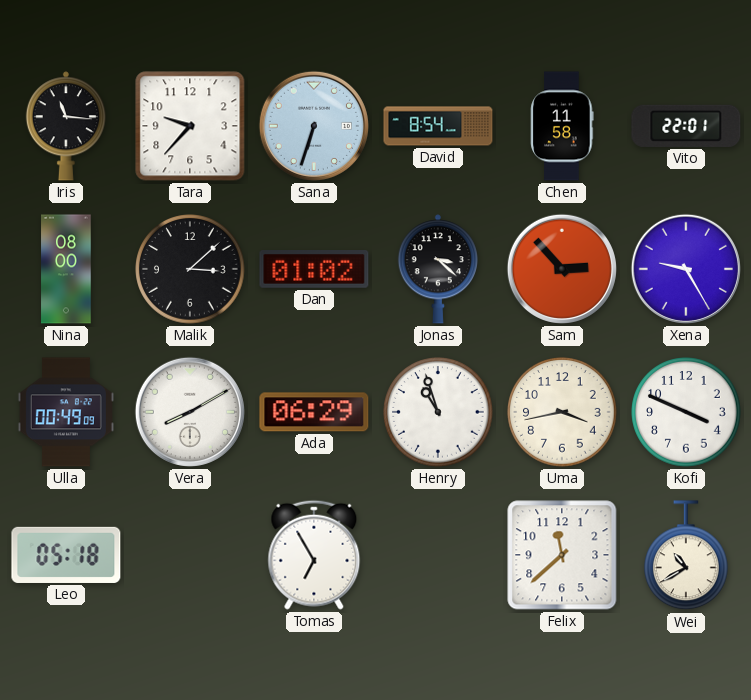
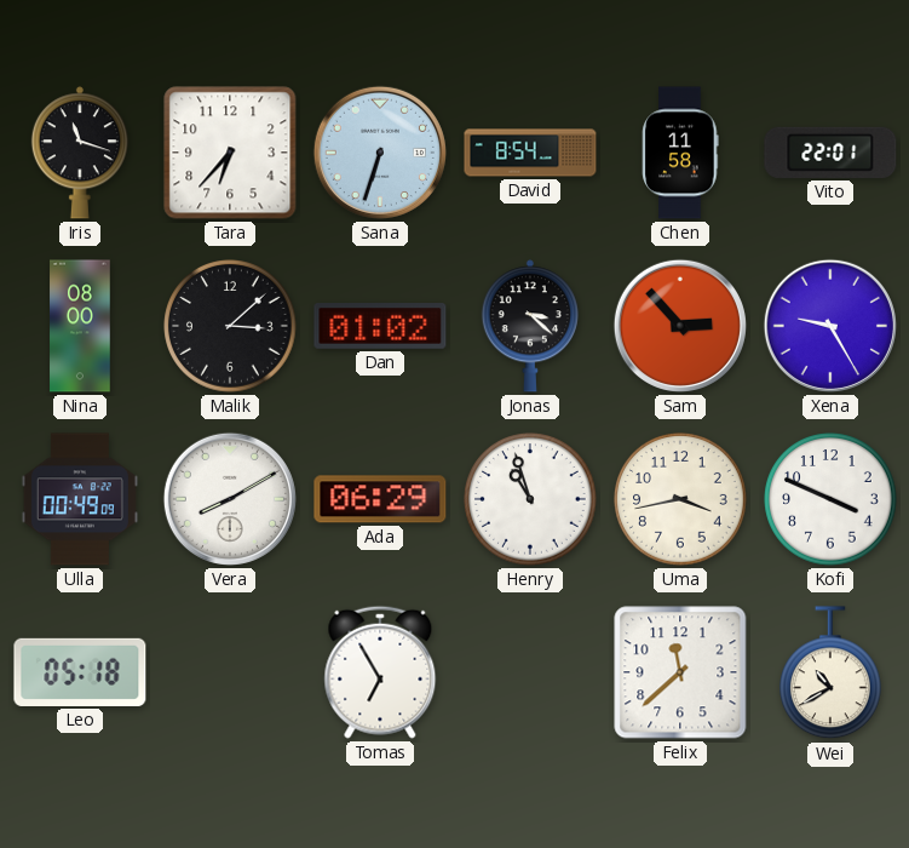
Iris: 11:16 -> 11:18
Tara: 9:37 -> 6:37
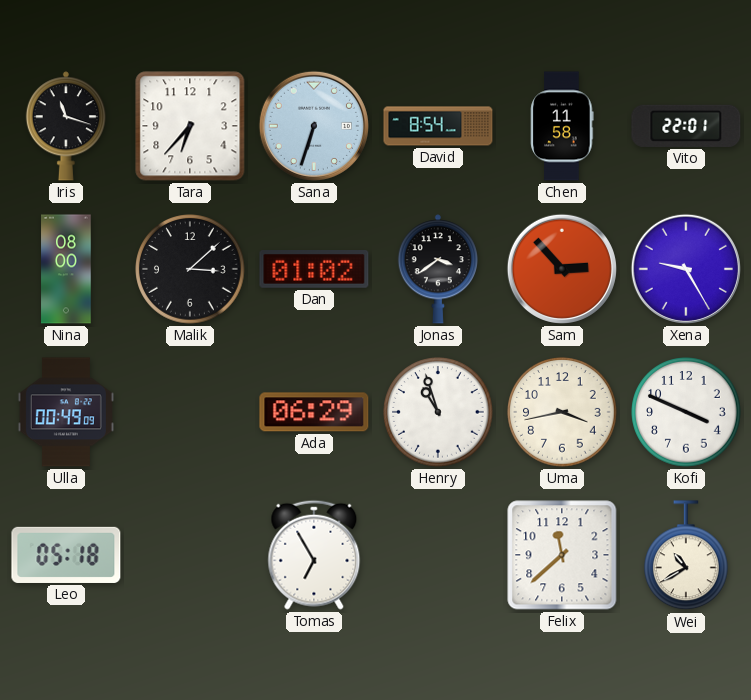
Jonas: 3:22 -> 3:39
Vera: 8:10 -> none
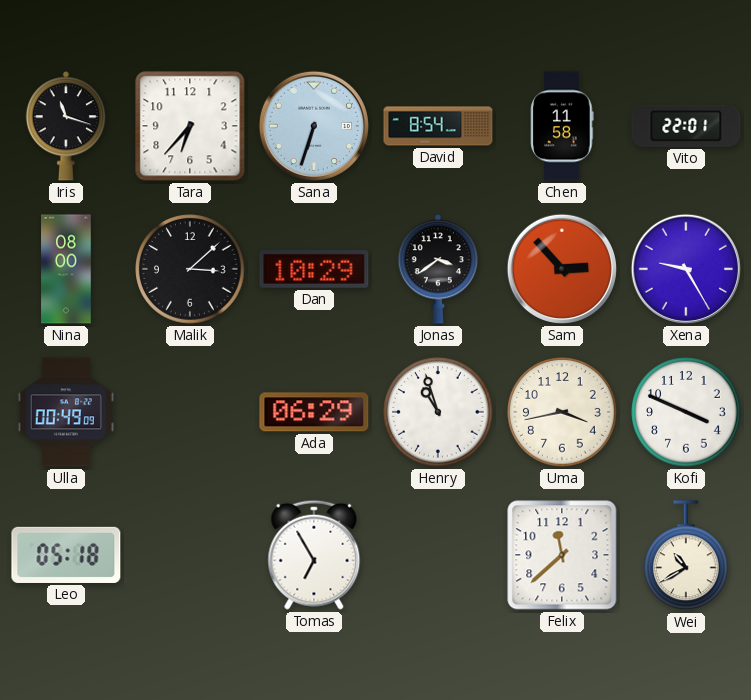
Dan: 01:02 -> 10:29
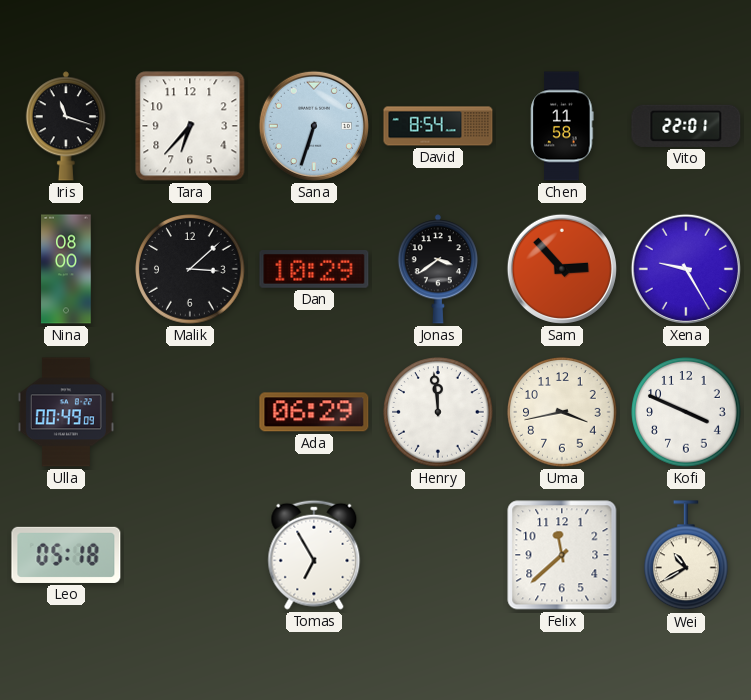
Henry: 10:57 -> 11:59
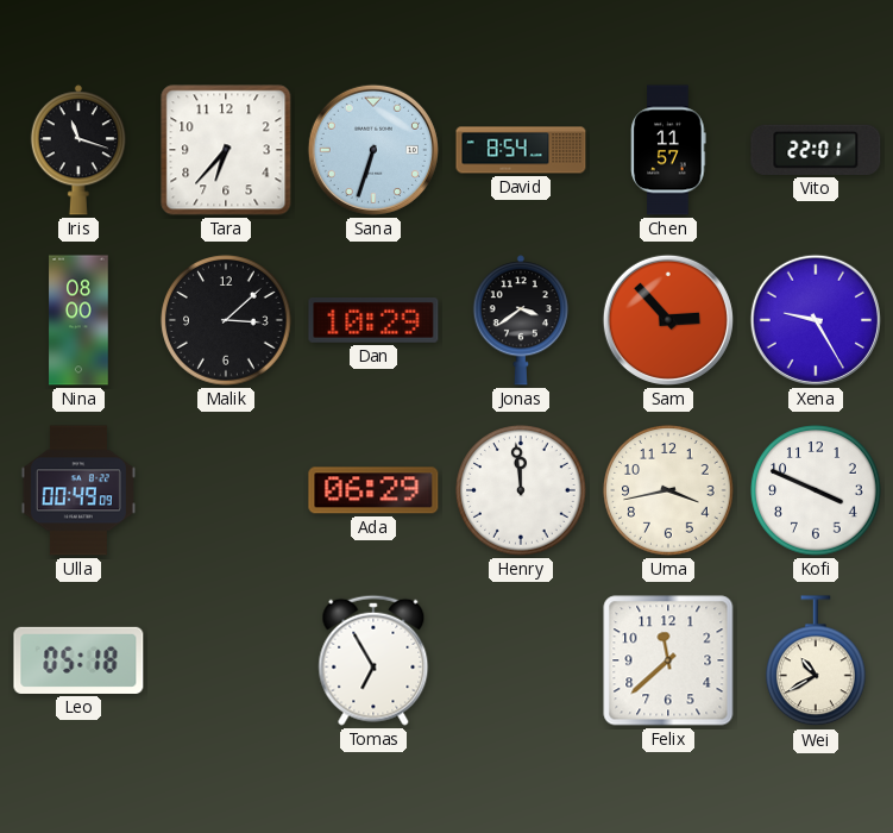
Chen: 11:58 -> 11:57
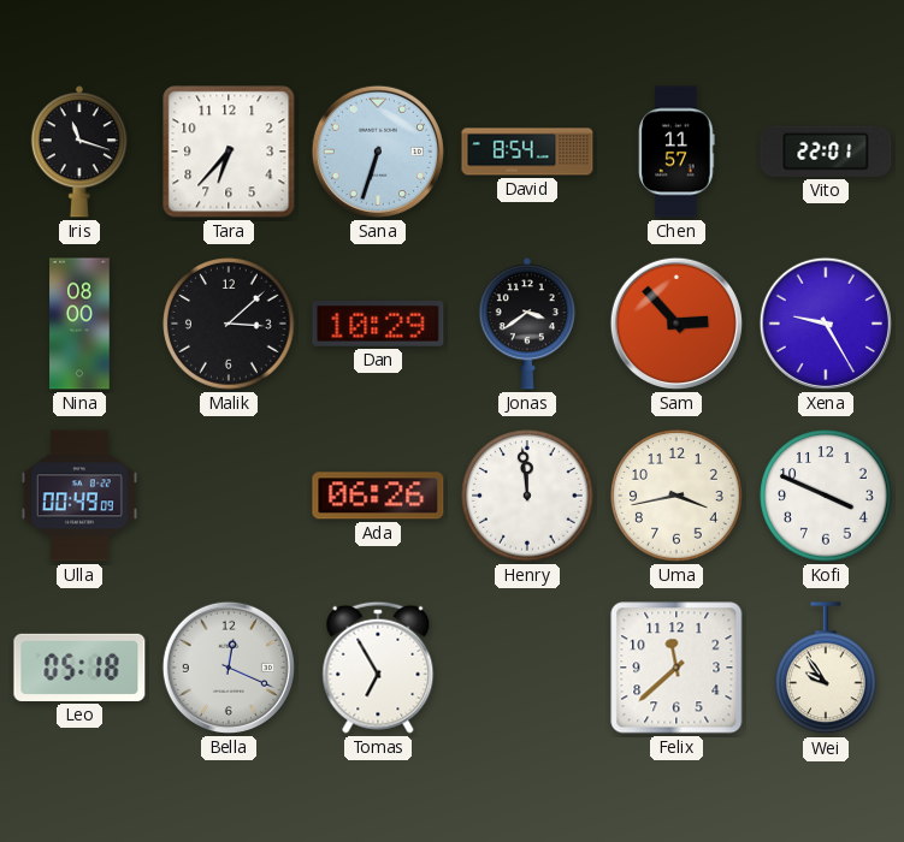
Ada: 06:29 -> 06:26
Bella: none -> 12:19
Wei: 10:40 -> 9:54
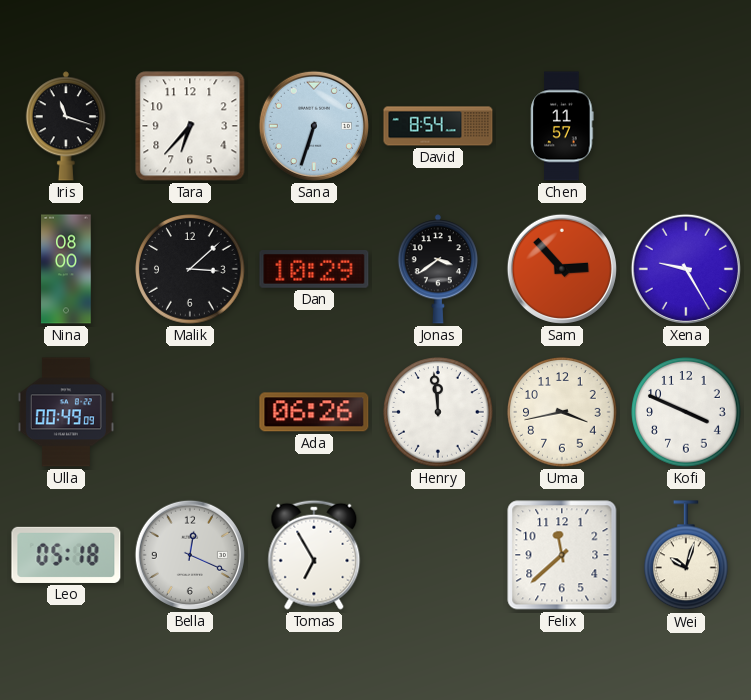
Vito: 22:01 -> none
Wei: 9:54 -> 10:03
